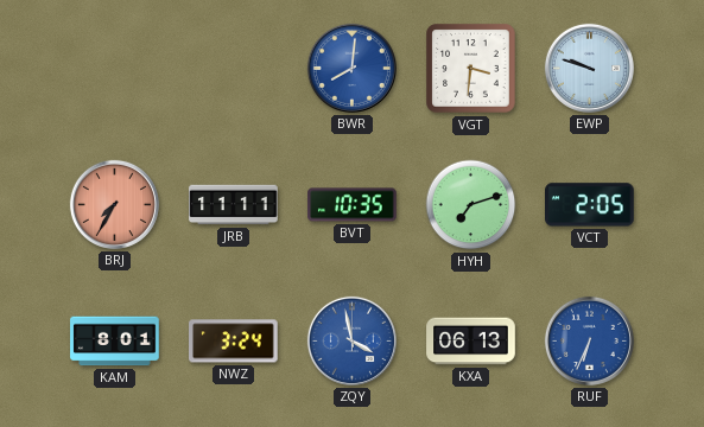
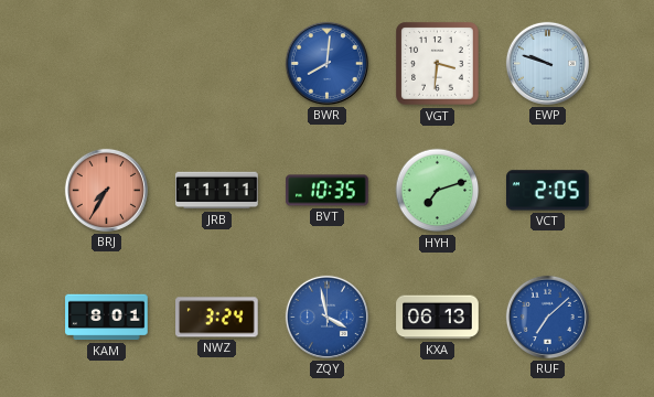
RUF: 6:34 -> 7:08
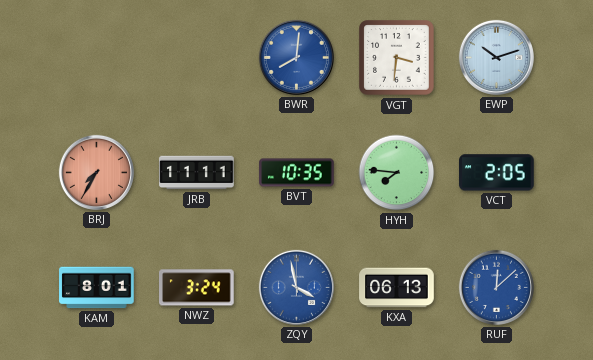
EWP: 9:48 -> 10:12
HYH: 7:12 -> 7:46
RUF: 7:08 -> 12:08
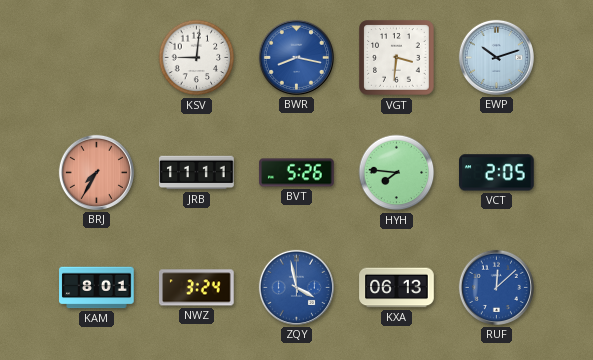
KSV: none -> 9:01
BWR: 8:01 -> 8:17
BVT: 10:35 -> 5:26
